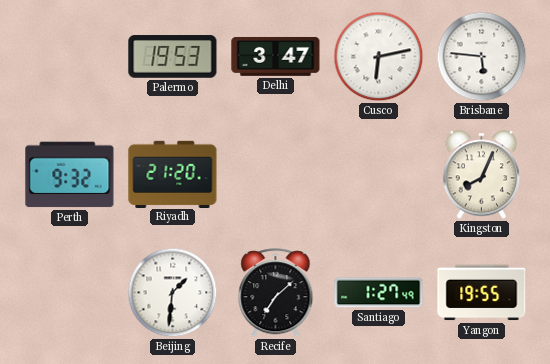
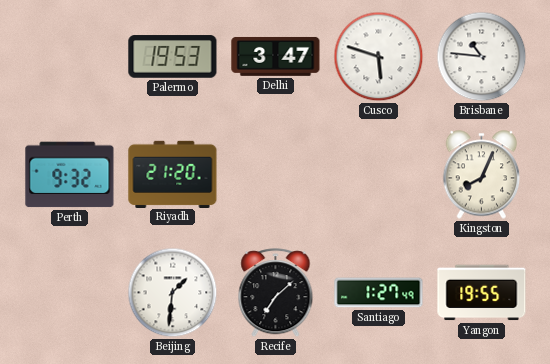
Cusco: 6:13 -> 5:48
Brisbane: 5:46 -> 10:46
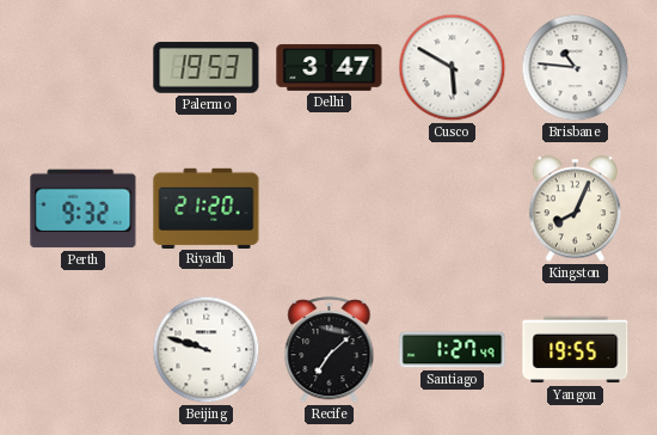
Cusco: 5:48 -> 5:50
Beijing: 1:31 -> 9:48
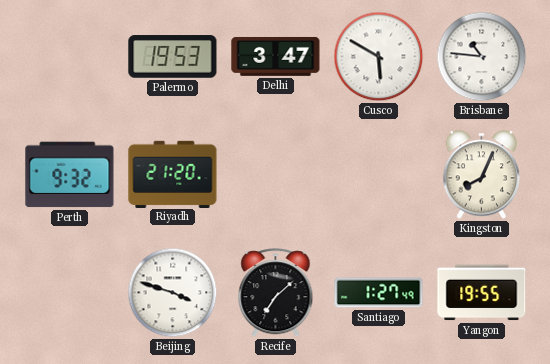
Beijing: 9:48 -> 3:48
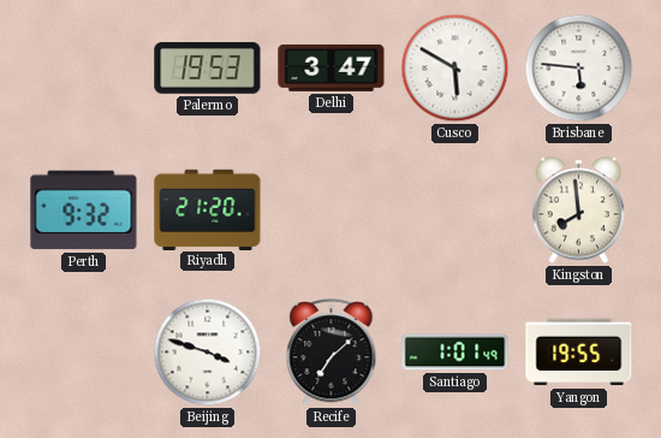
Brisbane: 10:46 -> 5:46
Kingston: 8:04 -> 7:59
Santiago: 1:27 -> 1:01
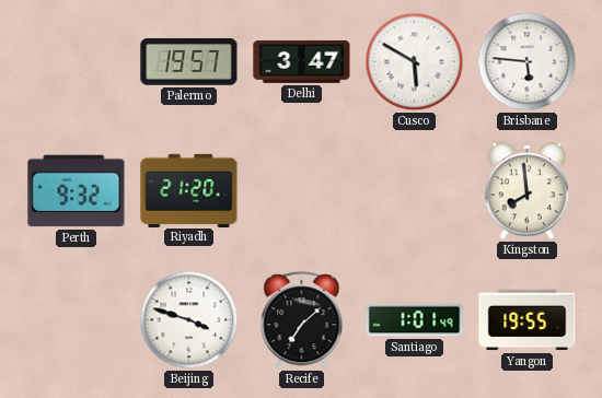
Palermo: 19:53 -> 19:57
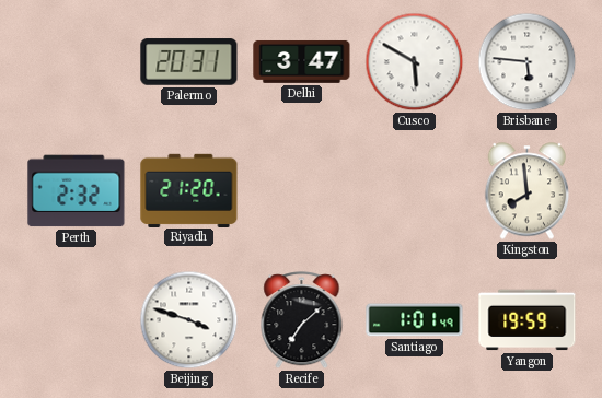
Palermo: 19:57 -> 20:31
Perth: 9:32 -> 2:32
Yangon: 19:55 -> 19:59
